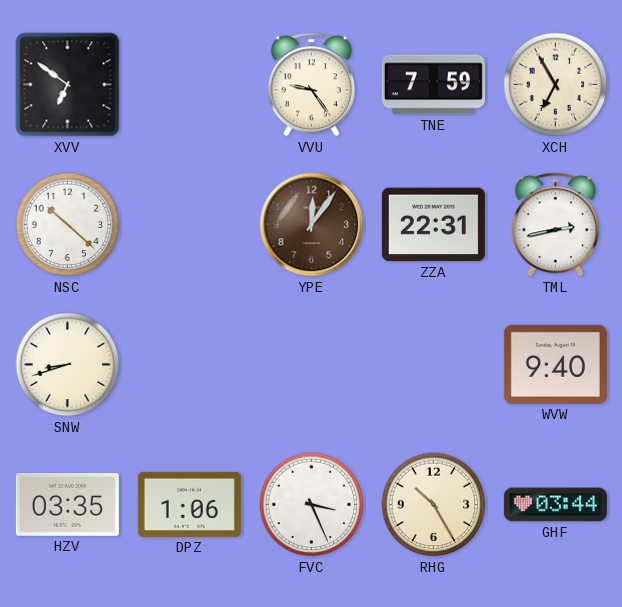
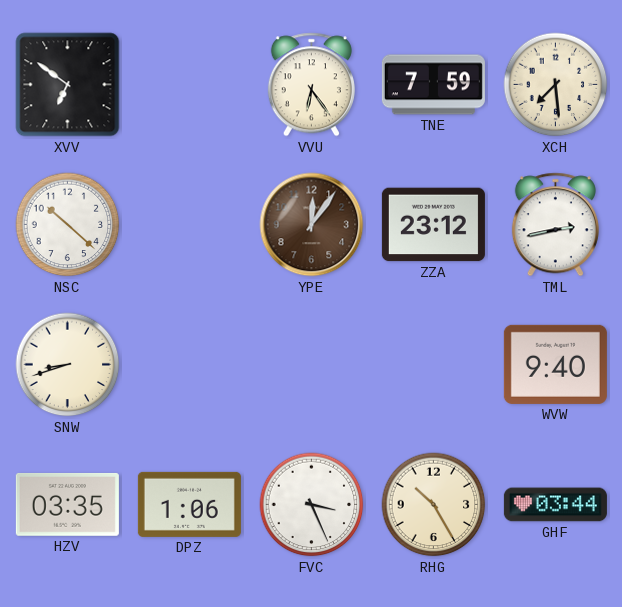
VVU: 9:24 -> 6:24
XCH: 6:55 -> 7:29
ZZA: 22:31 -> 23:12
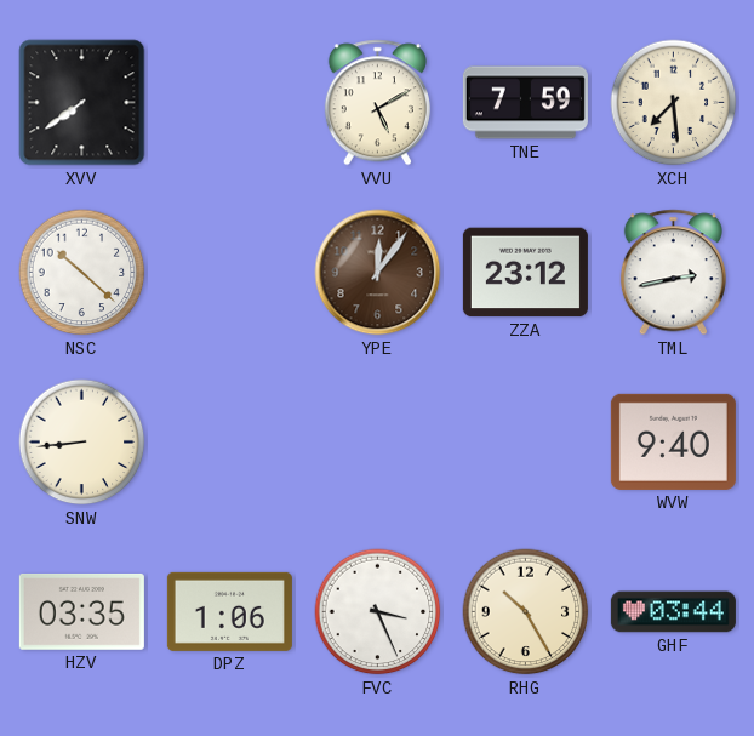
XVV: 6:51 -> 7:39
VVU: 6:24 -> 5:10
SNW: 8:42 -> 8:44
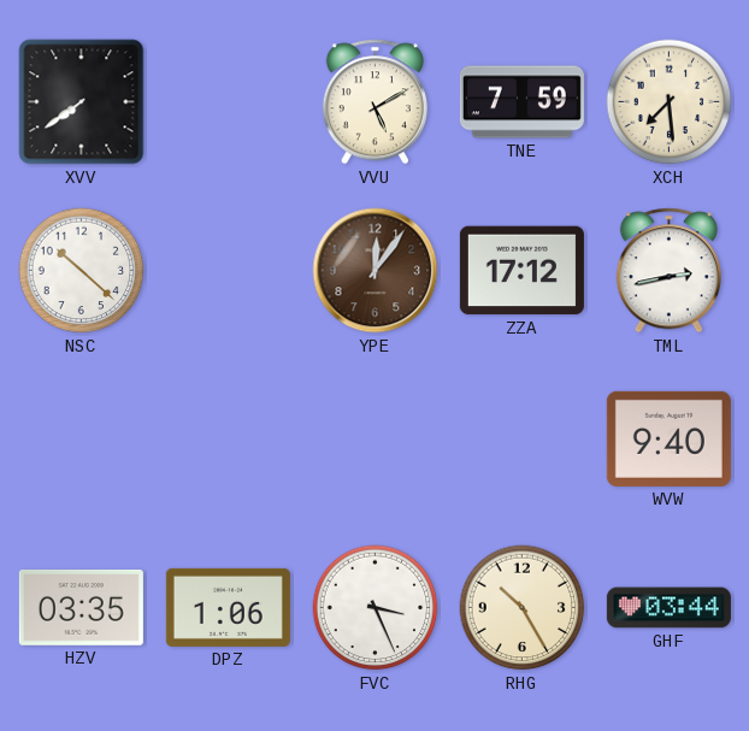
ZZA: 23:12 -> 17:12
SNW: 8:44 -> none
